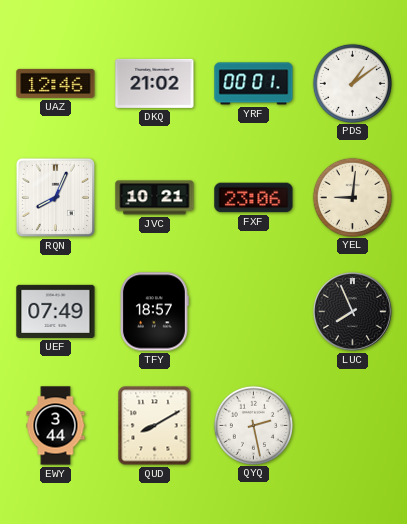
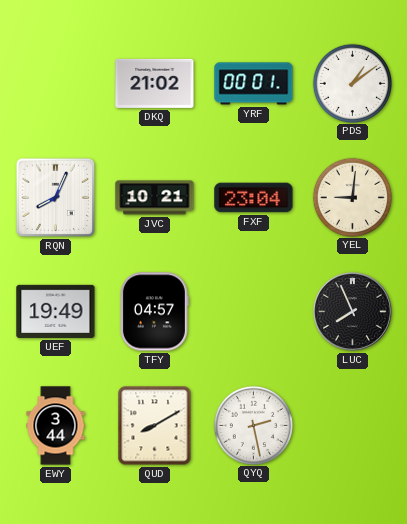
UAZ: 12:46 -> none
FXF: 23:06 -> 23:04
UEF: 07:49 -> 19:49
TFY: 18:57 -> 04:57
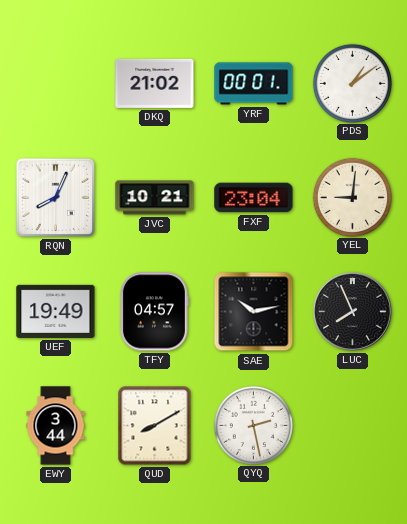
SAE: none -> 10:13
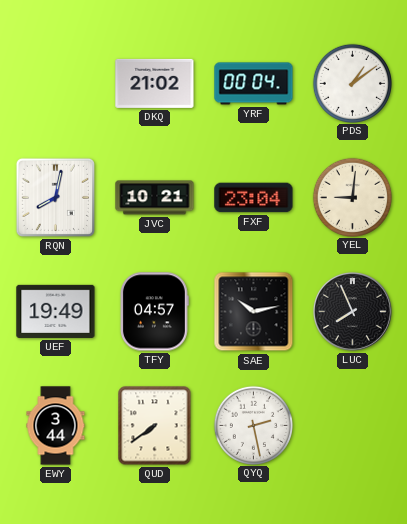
YRF: 00:01 -> 00:04
RQN: 8:04 -> 8:02
QUD: 8:10 -> 7:39
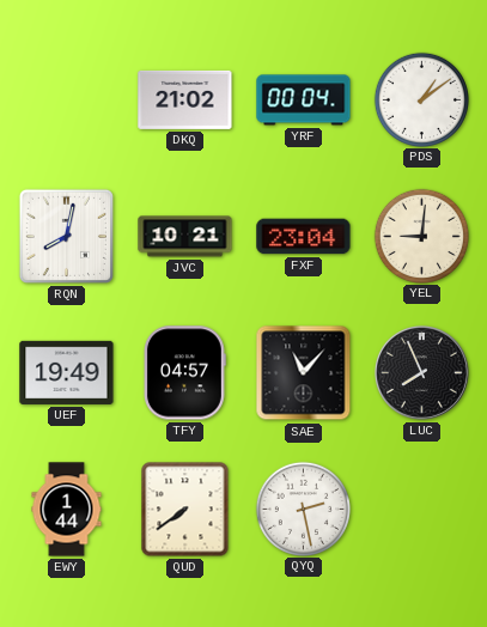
SAE: 10:13 -> 11:07
EWY: 3:44 -> 1:44
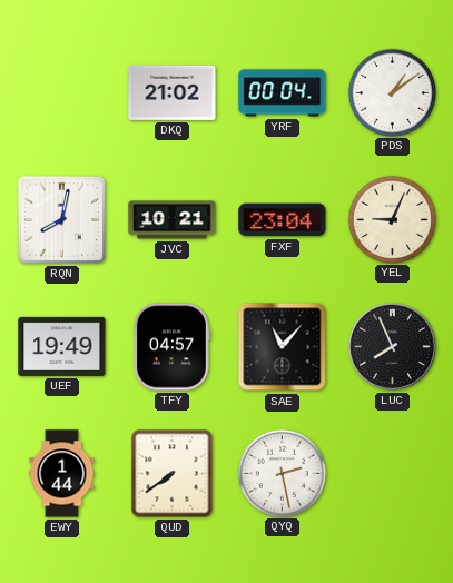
YEL: 9:01 -> 9:04
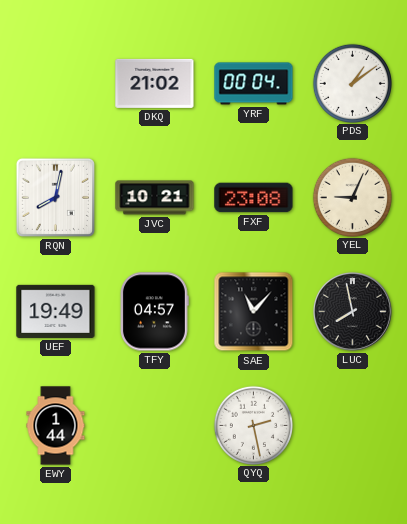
FXF: 23:04 -> 23:08
LUC: 7:56 -> 7:58
QUD: 7:39 -> none
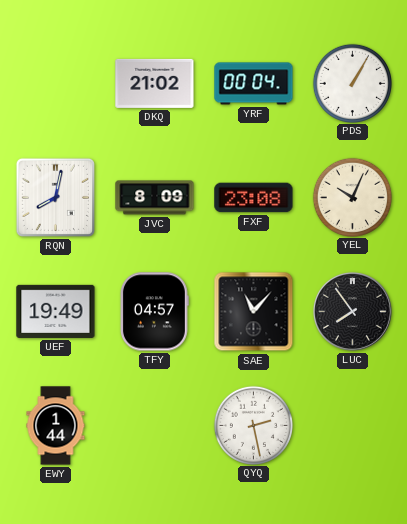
PDS: 1:09 -> 1:05
JVC: 10:21 -> 8:09
YEL: 9:04 -> 10:04
LUC: 7:58 -> 7:54
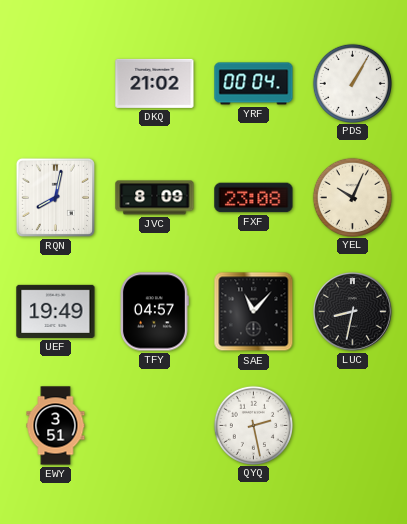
LUC: 7:54 -> 8:32
EWY: 1:44 -> 3:51
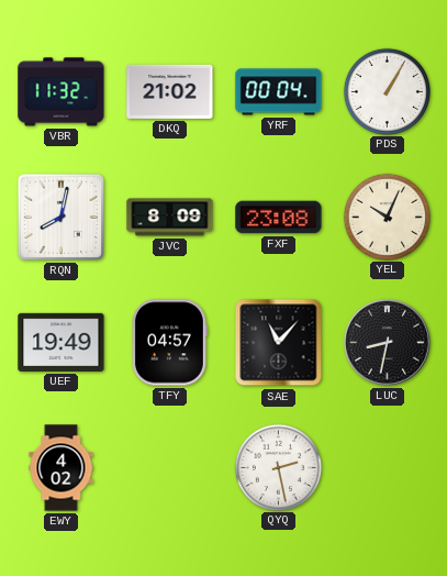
VBR: none -> 11:32
EWY: 3:51 -> 4:02
